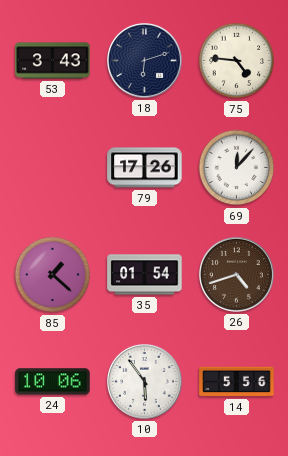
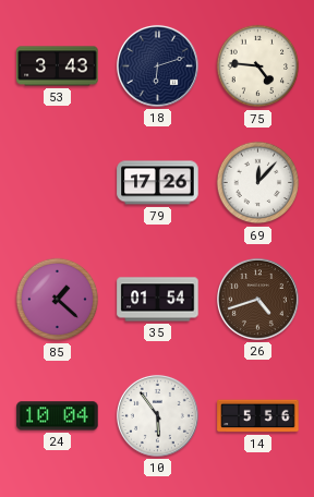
24: 10:06 -> 10:04
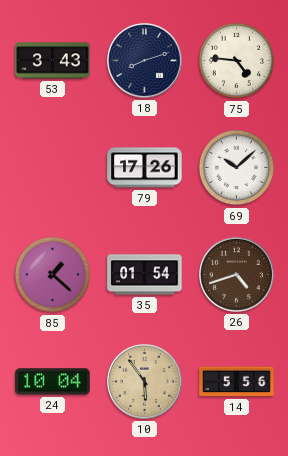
18: 6:12 -> 8:12
69: 12:07 -> 10:08
10 dial: white -> champagne
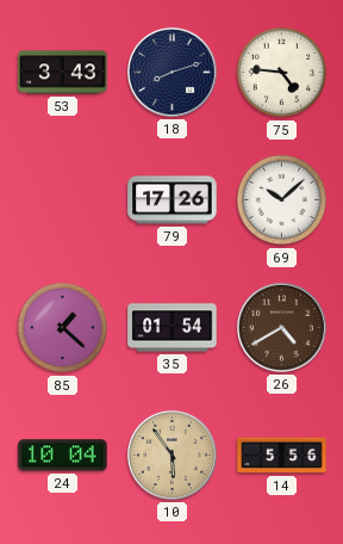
26: 4:42 -> 4:40
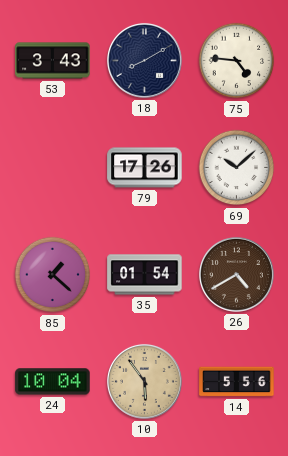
18: 8:12 -> 8:10
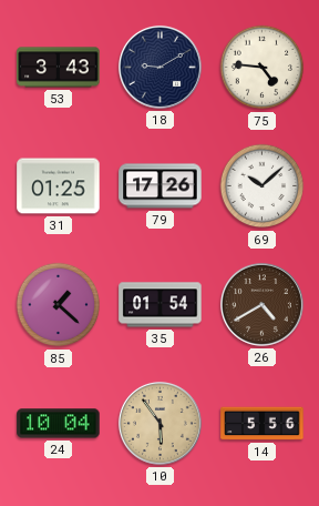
18: 8:10 -> 9:10
31: none -> 01:25
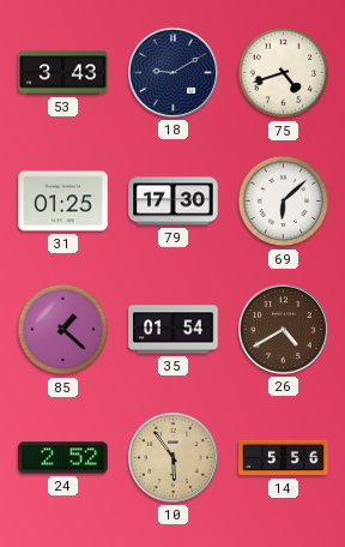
75: 4:46 -> 4:42
79: 17:26 -> 17:30
69: 10:08 -> 6:08
24: 10:04 -> 2:52
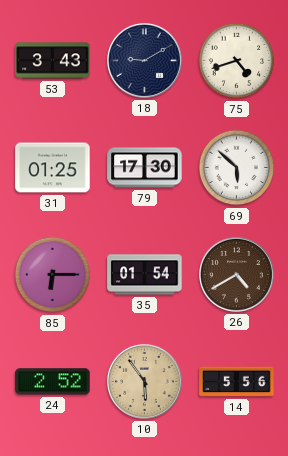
69: 6:08 -> 5:52
85: 1:22 -> 6:15
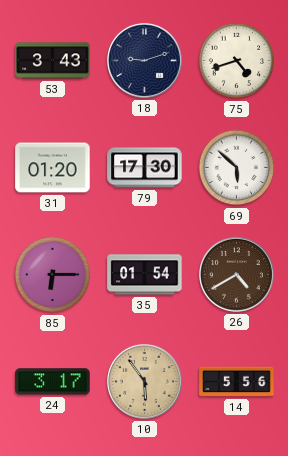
18: 9:10 -> 9:12
31: 01:25 -> 01:20
24: 2:52 -> 3:17
